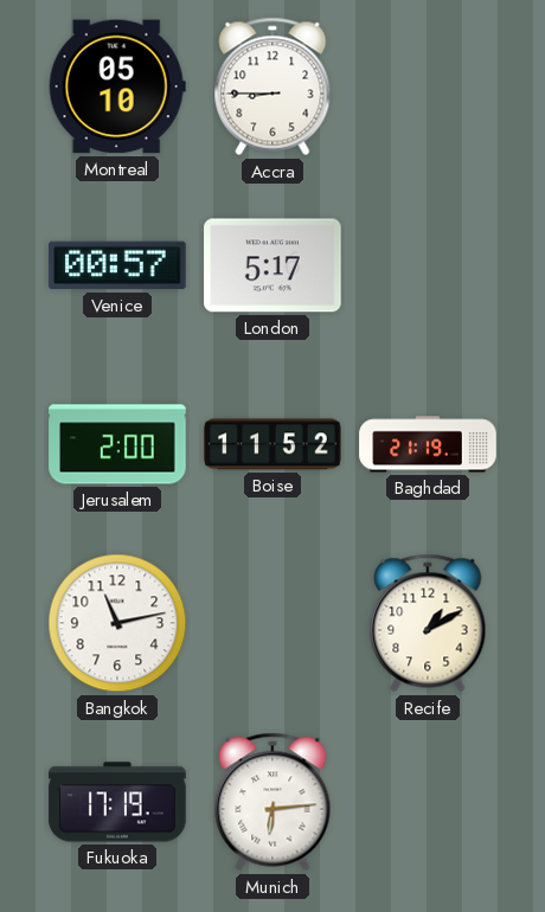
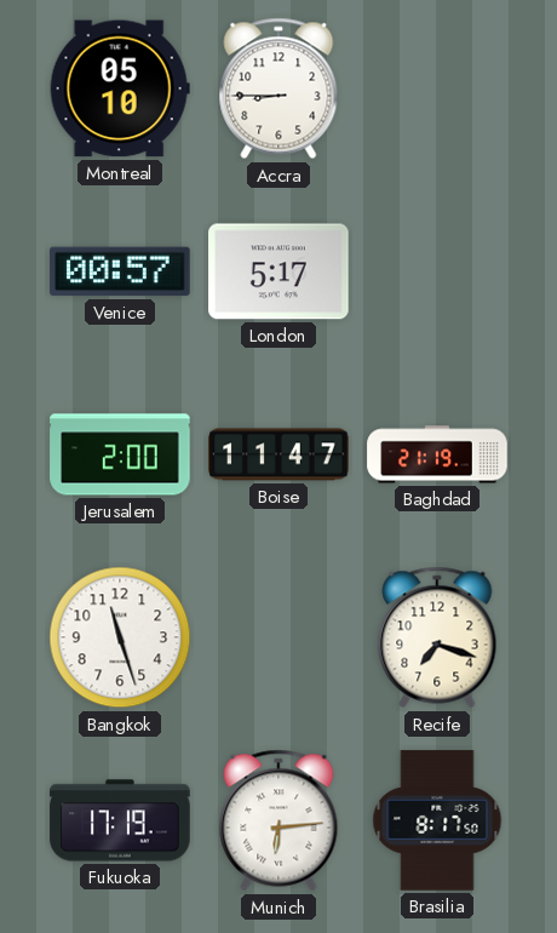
Boise: 11:52 -> 11:47
Bangkok: 11:13 -> 11:27
Recife: 1:10 -> 7:18
Brasilia: none -> 8:17
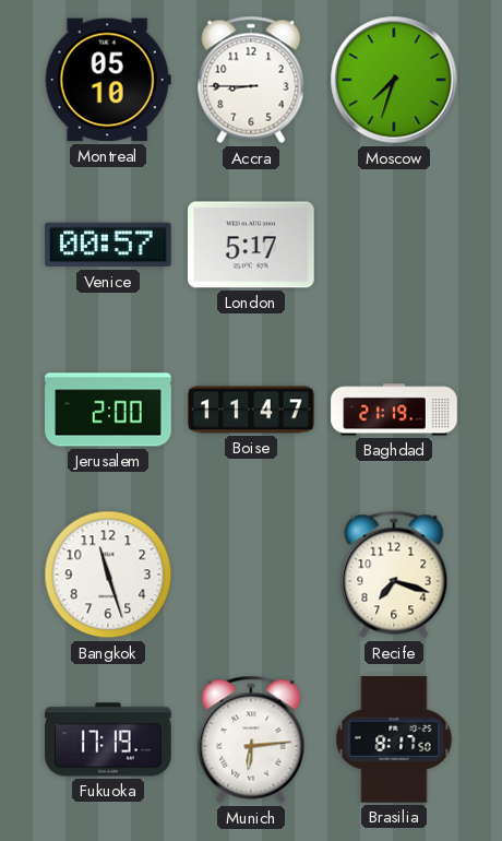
Moscow: none -> 7:33
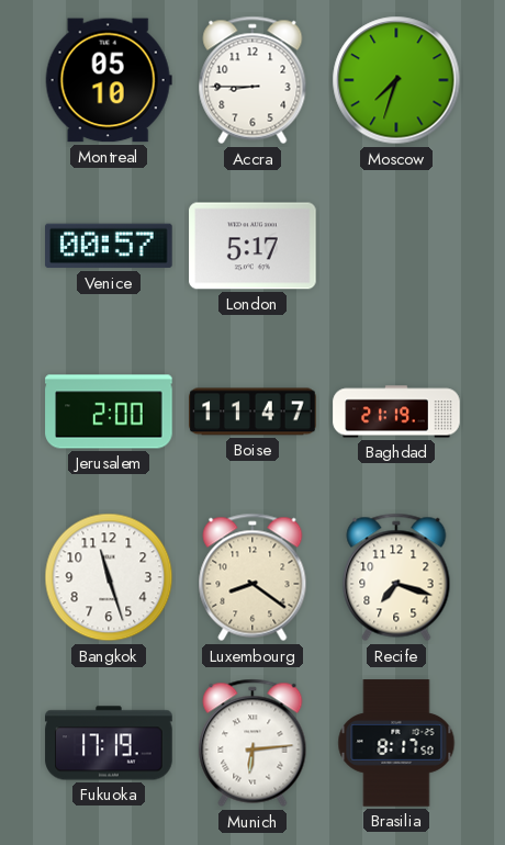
Luxembourg: none -> 8:21
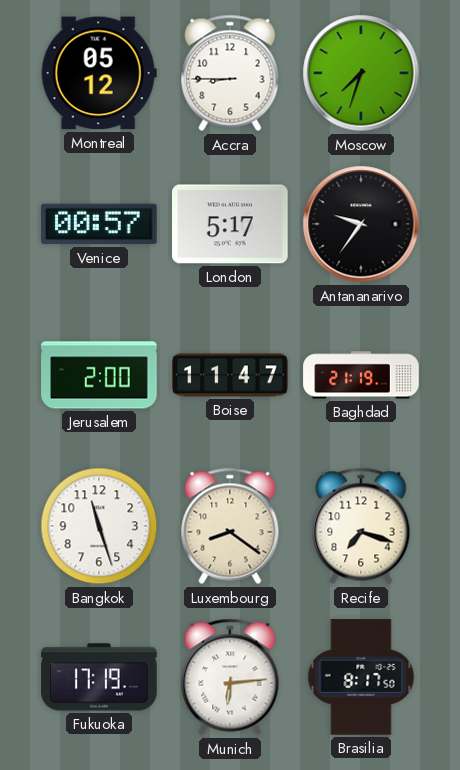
Montreal: 05:10 -> 05:12
Antananarivo: none -> 9:36
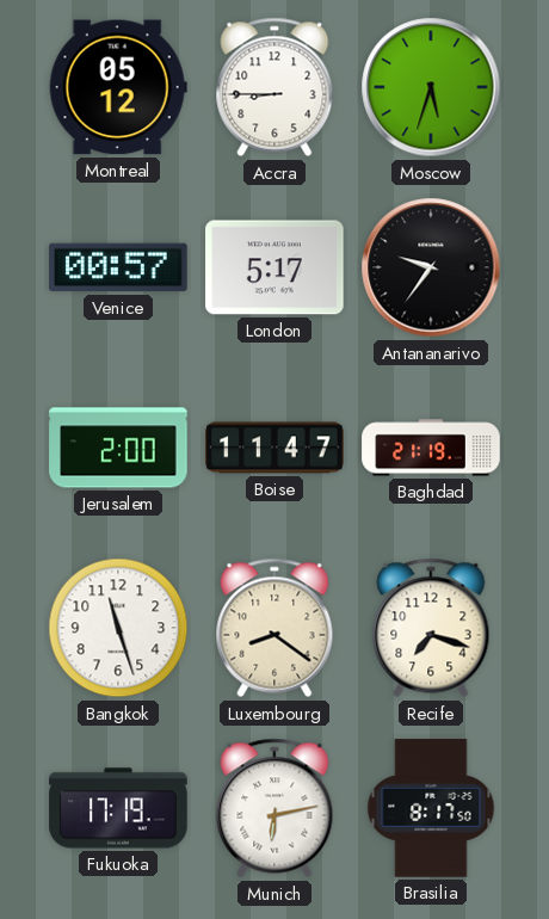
Moscow: 7:33 -> 5:33
Munich: 6:14 -> 6:13
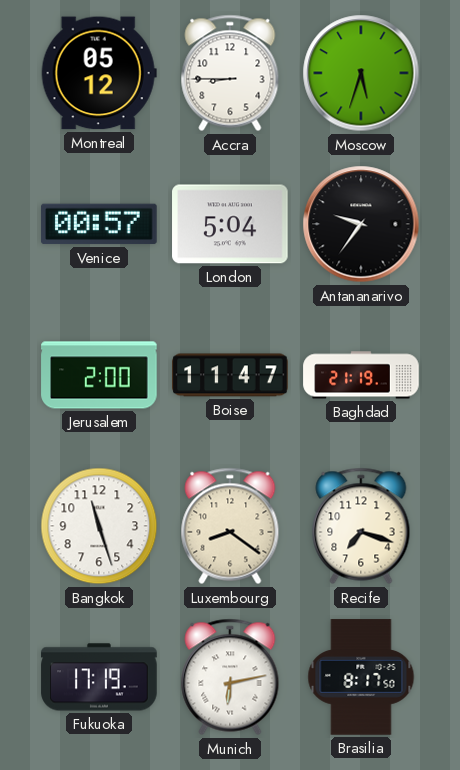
London: 5:17 -> 5:04
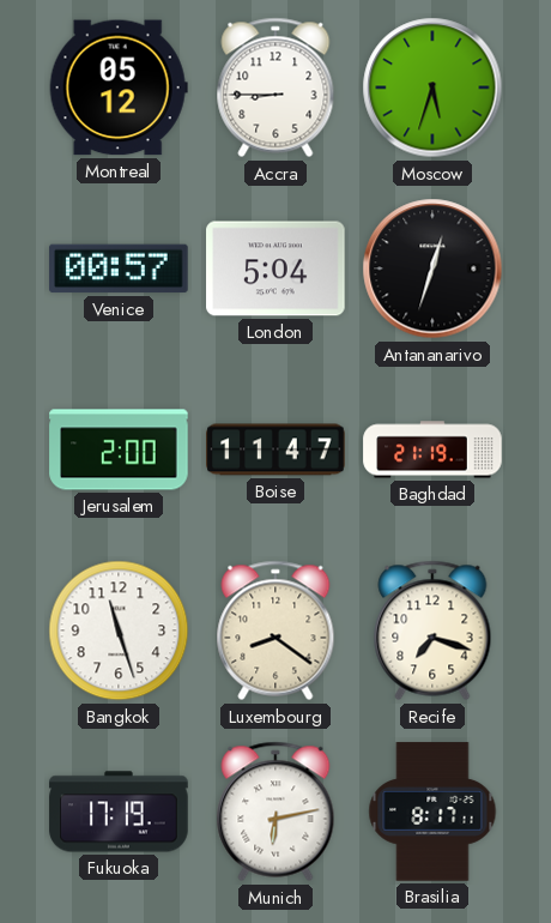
Antananarivo: 9:36 -> 12:33
Brasilia: 8:17:50 -> 8:17:11
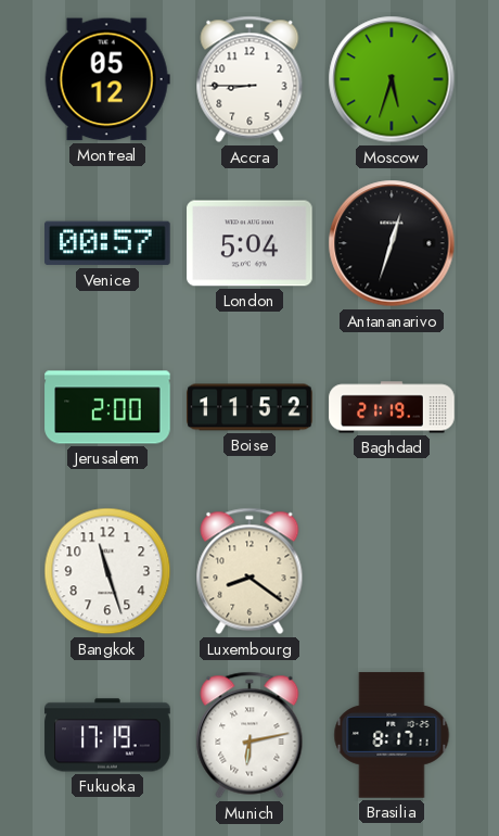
Boise: 11:47 -> 11:52
Recife: 7:18 -> none
